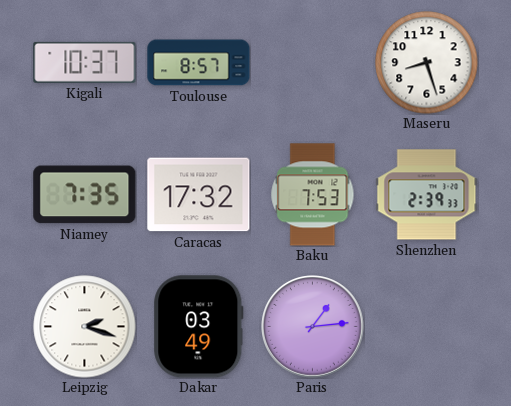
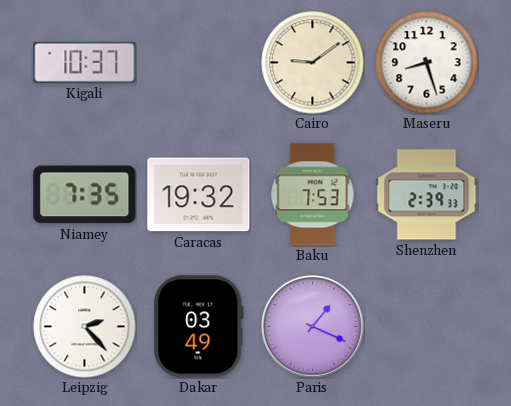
Toulouse: 8:57 -> none
Cairo: none -> 9:09
Caracas: 17:32 -> 19:32
Leipzig: 2:18 -> 2:23
Paris: 1:14 -> 1:19
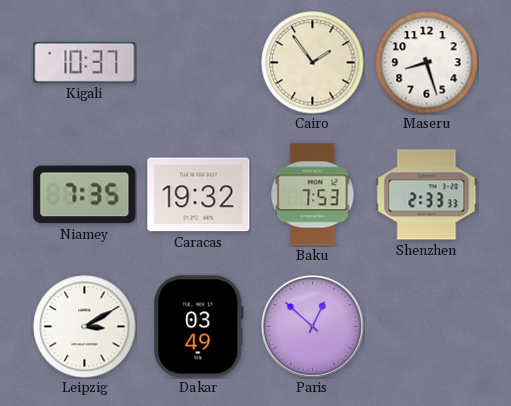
Cairo: 9:09 -> 1:54
Shenzhen: 2:39 -> 2:33
Leipzig: 2:23 -> 3:10
Paris: 1:19 -> 12:52
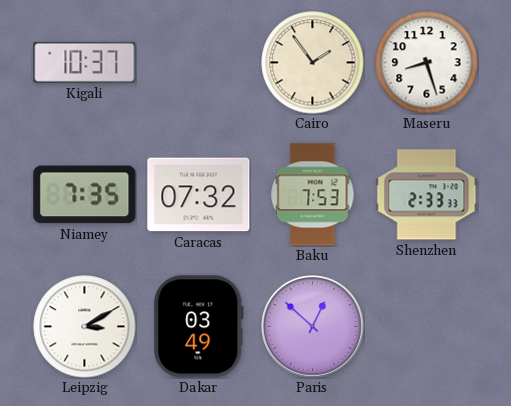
Caracas: 19:32 -> 07:32
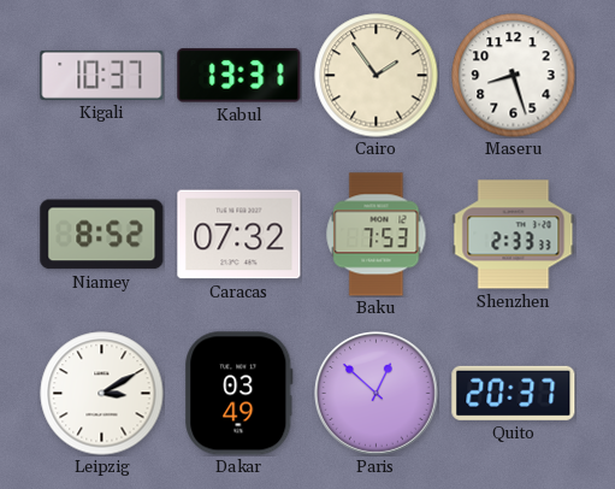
Kabul: none -> 13:31
Niamey: 7:35 -> 8:52
Quito: none -> 20:37
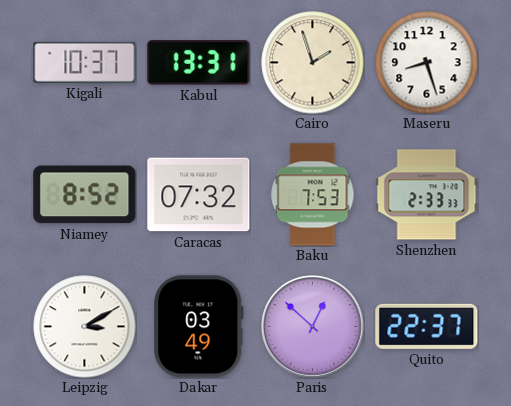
Cairo: 1:54 -> 1:57
Quito: 20:37 -> 22:37
